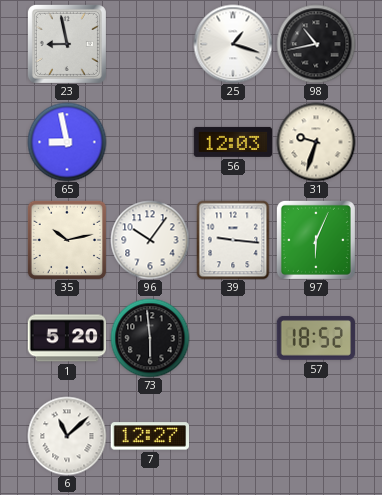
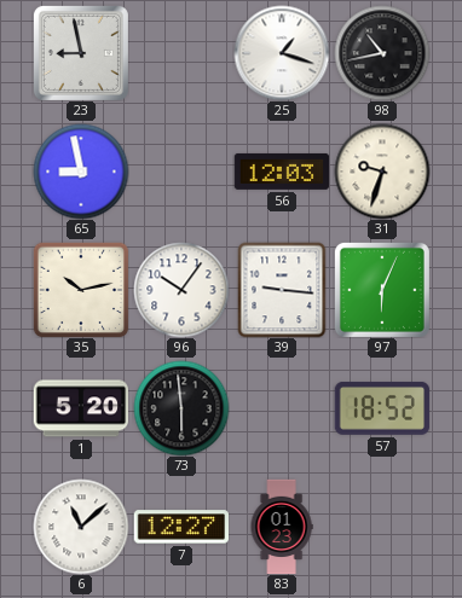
83: none -> 01:23
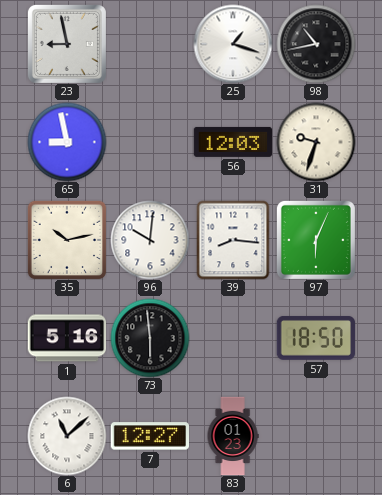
96: 10:06 -> 10:01
39: 9:16 -> 8:16
1: 5:20 -> 5:16
57: 18:52 -> 18:50
